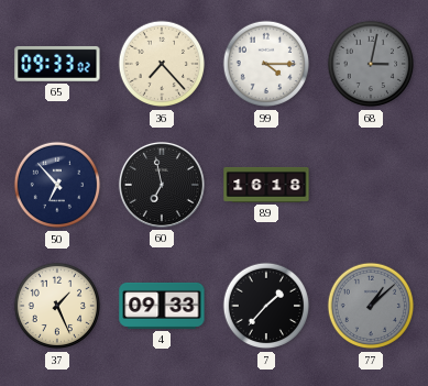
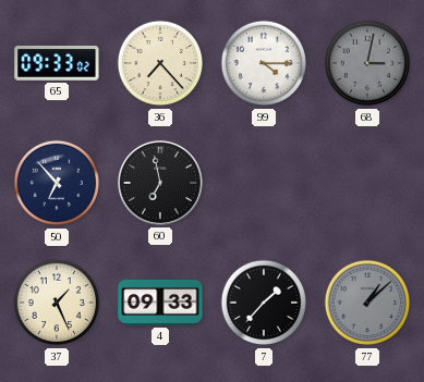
89: 16:18 -> none
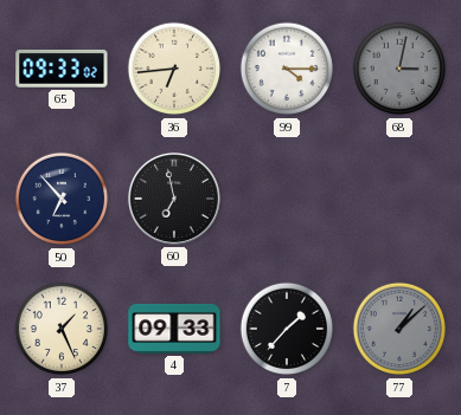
36: 7:23 -> 6:44
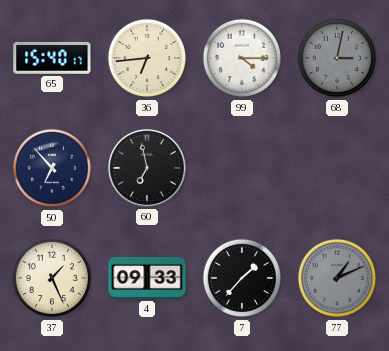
65: 09:33 -> 15:40
77: 1:08 -> 1:11
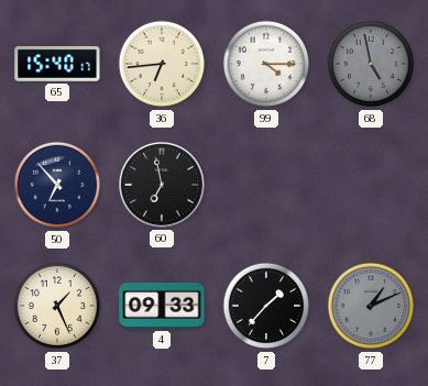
68: 3:02 -> 4:58
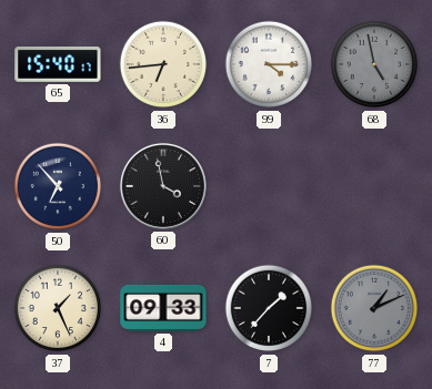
60: 6:58 -> 3:58
